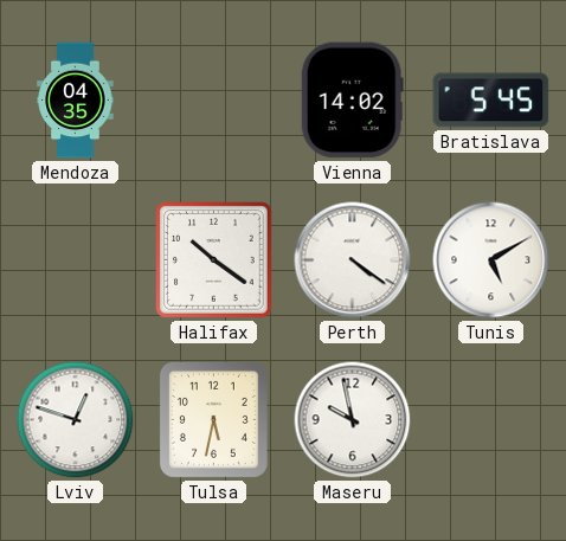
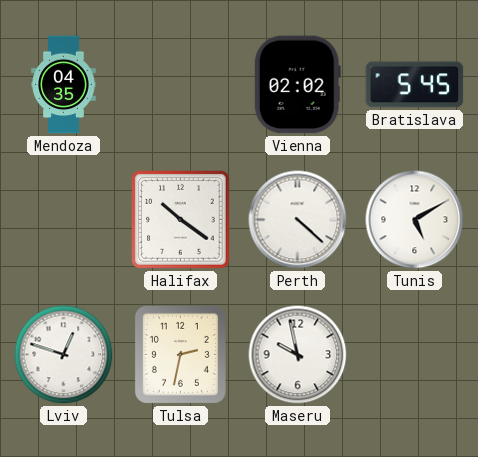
Vienna: 14:02 -> 02:02
Perth: 4:21 -> 4:22
Tulsa: 5:32 -> 2:32
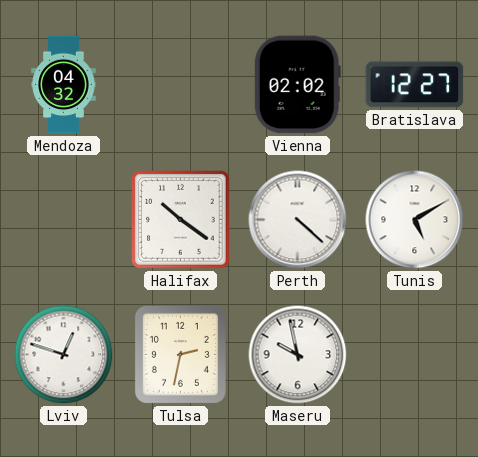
Mendoza: 04:35 -> 04:32
Bratislava: 5:45 -> 12:27
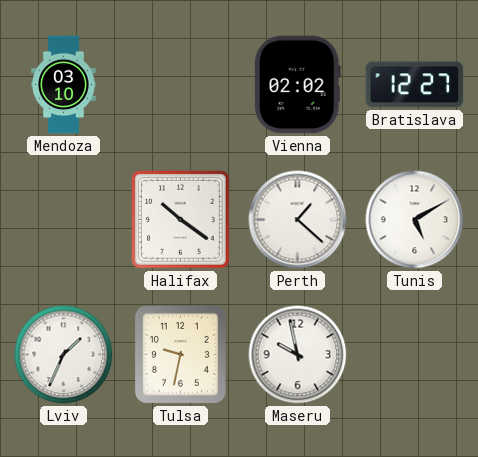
Mendoza: 04:32 -> 03:10
Perth: 4:22 -> 1:22
Lviv: 12:48 -> 1:34
Tulsa: 2:32 -> 9:32
